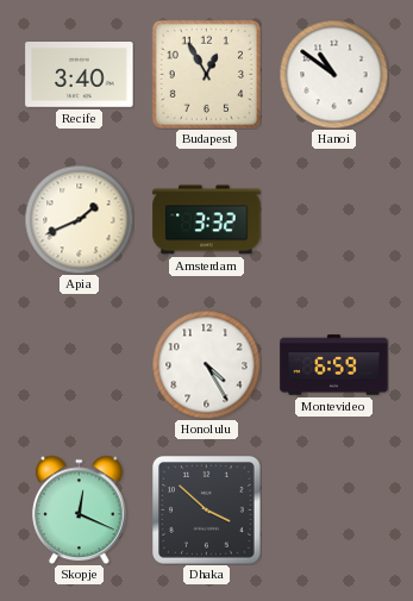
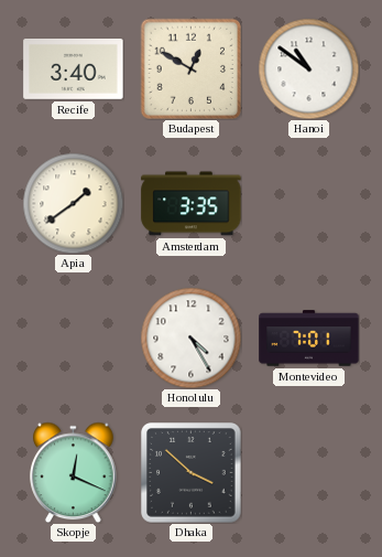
Budapest: 12:55 -> 12:50
Apia: 1:41 -> 1:39
Amsterdam: 3:32 -> 3:35
Montevideo: 6:59 -> 7:01
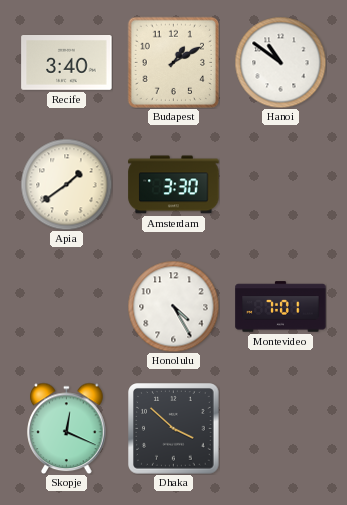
Budapest: 12:50 -> 1:10
Amsterdam: 3:35 -> 3:30
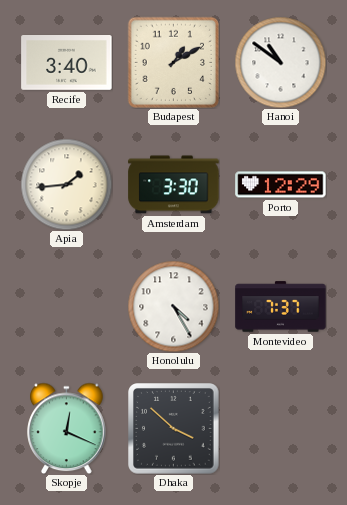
Apia: 1:39 -> 1:44
Porto: none -> 12:29
Montevideo: 7:01 -> 7:37
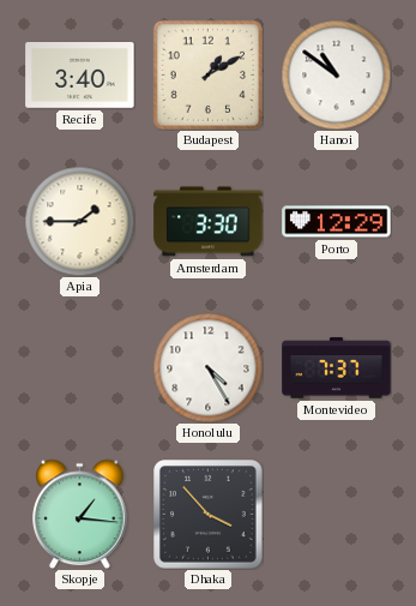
Apia: 1:44 -> 1:45
Skopje: 12:19 -> 1:16
Dhaka: 3:52 -> 3:53
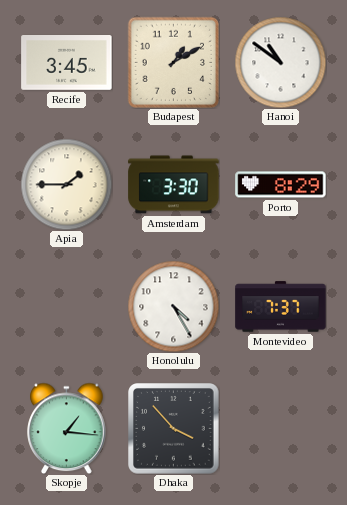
Recife: 3:40 -> 3:45
Porto: 12:29 -> 8:29
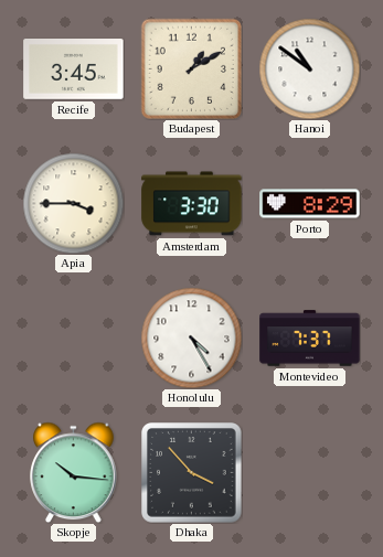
Apia: 1:45 -> 3:45
Skopje: 1:16 -> 10:16
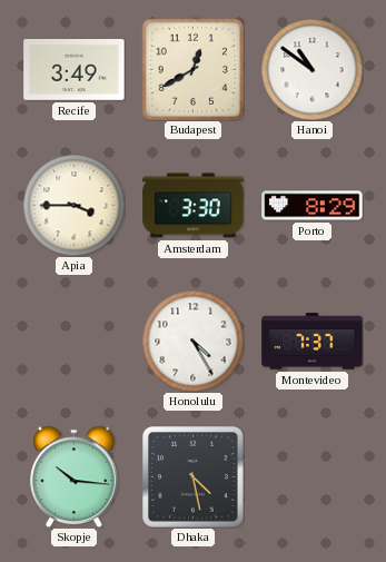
Recife: 3:45 -> 3:49
Budapest: 1:10 -> 12:40
Dhaka: 3:53 -> 4:28
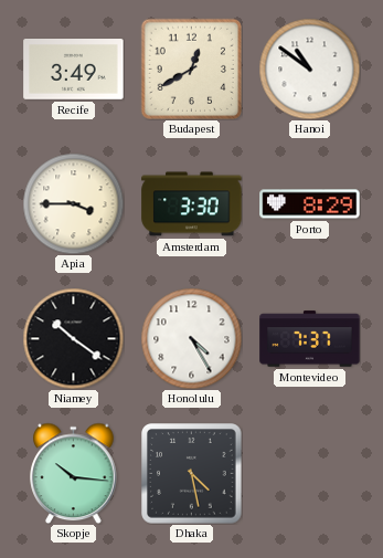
Niamey: none -> 10:21
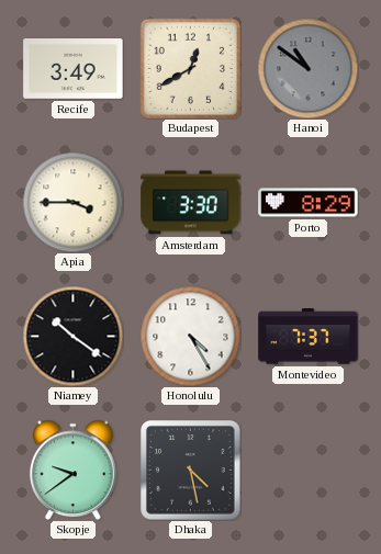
Hanoi dial: white -> grey
Skopje: 10:16 -> 9:39
